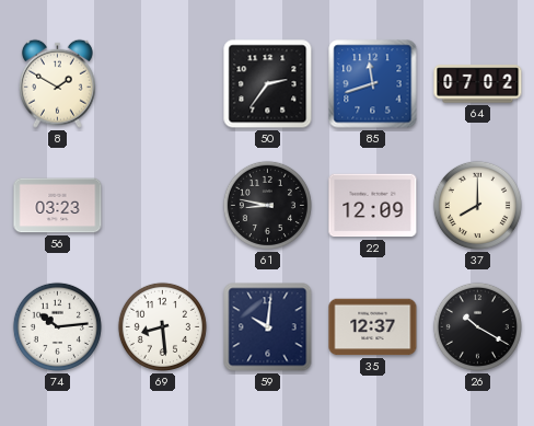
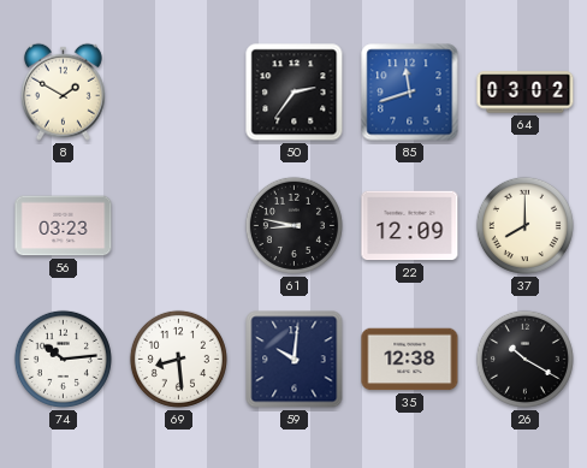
64: 07:02 -> 03:02
35: 12:37 -> 12:38
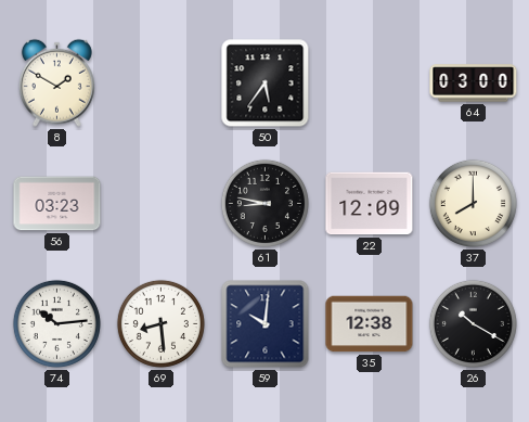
50: 2:36 -> 5:36
85: 11:42 -> none
64: 03:02 -> 03:00
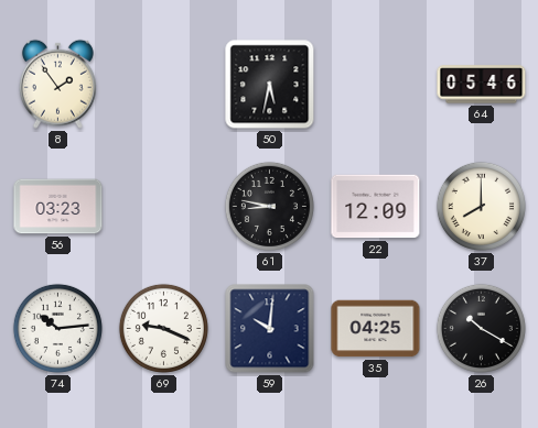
8: 1:50 -> 1:54
50: 5:36 -> 5:32
64: 03:00 -> 05:46
69: 8:29 -> 9:19
35: 12:38 -> 04:25
